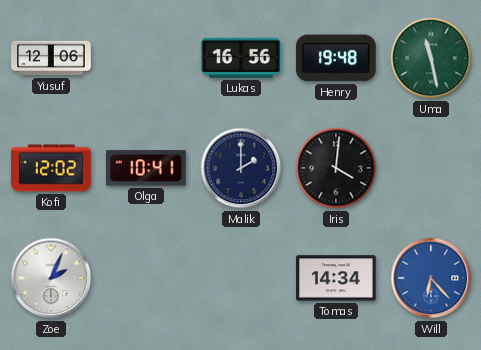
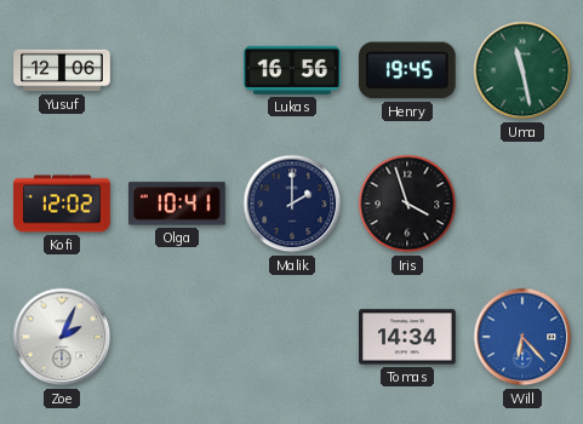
Henry: 19:48 -> 19:45
Iris: 4:01 -> 3:57
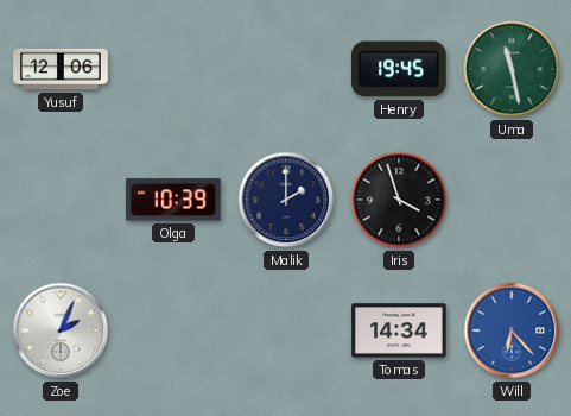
Lukas: 16:56 -> none
Kofi: 12:02 -> none
Olga: 10:41 -> 10:39
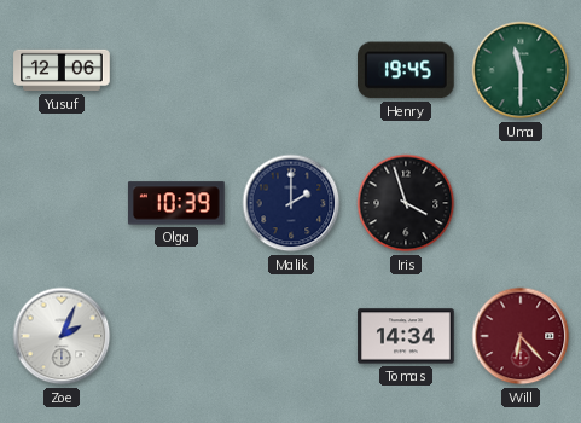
Uma: 11:28 -> 11:30
Will dial: blue -> burgundy
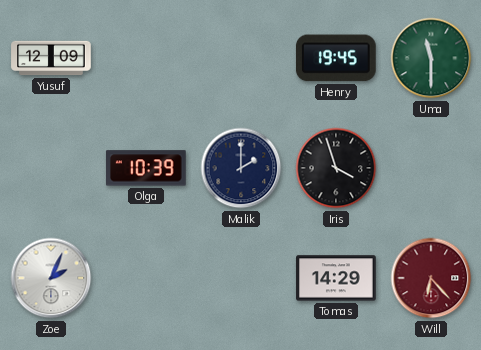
Yusuf: 12:06 -> 12:09
Tomas: 14:34 -> 14:29
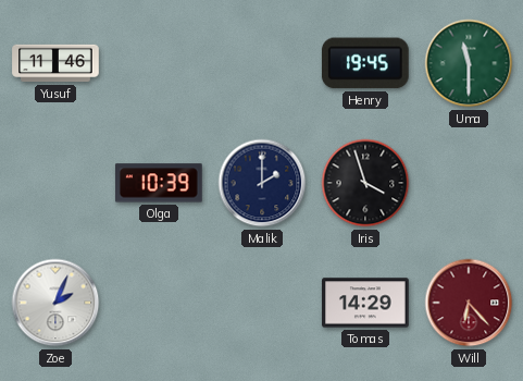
Yusuf: 12:09 -> 11:46
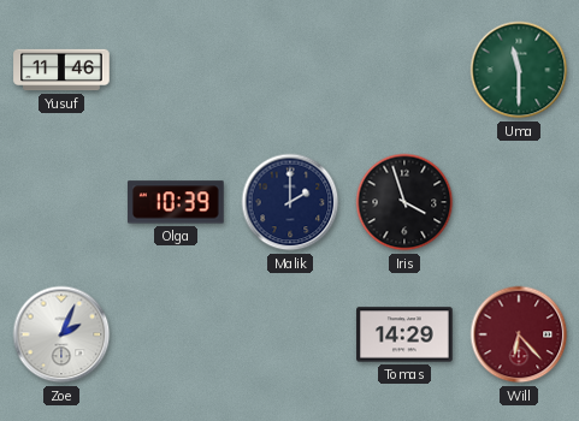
Henry: 19:45 -> none
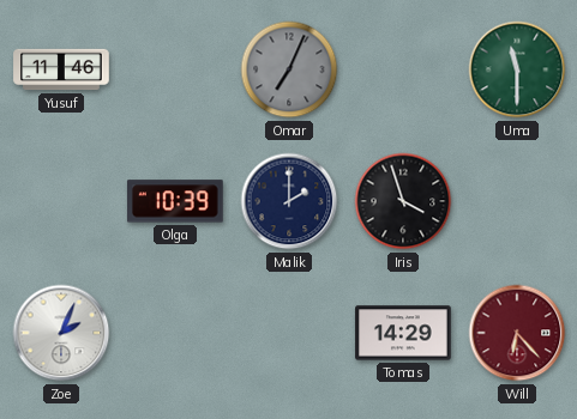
Omar: none -> 7:04
